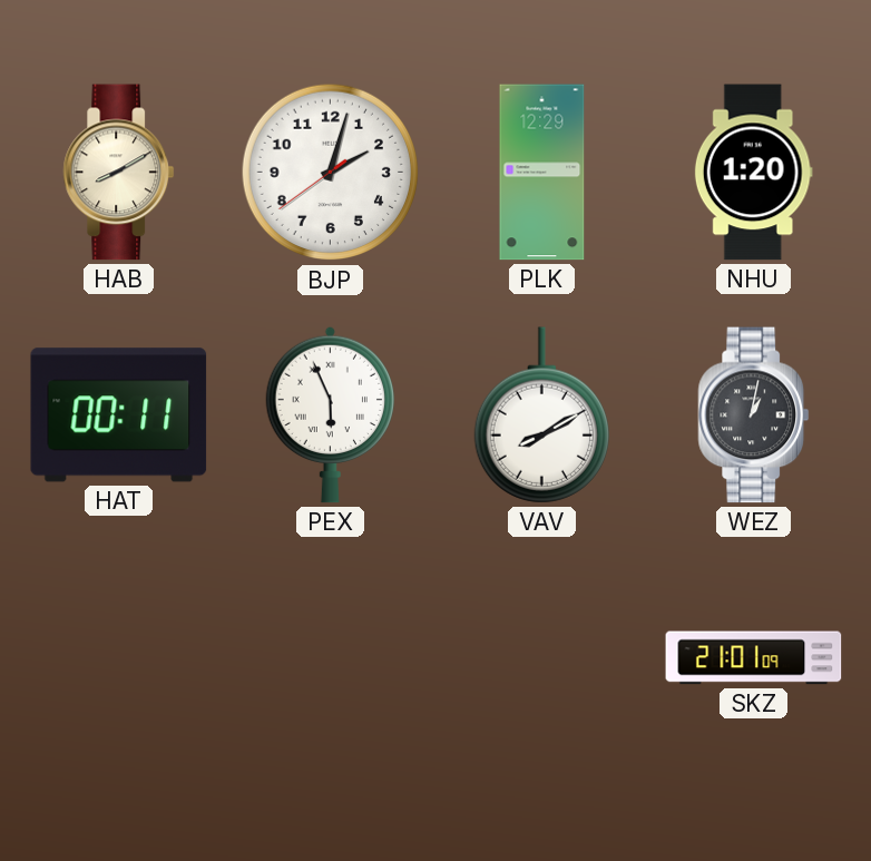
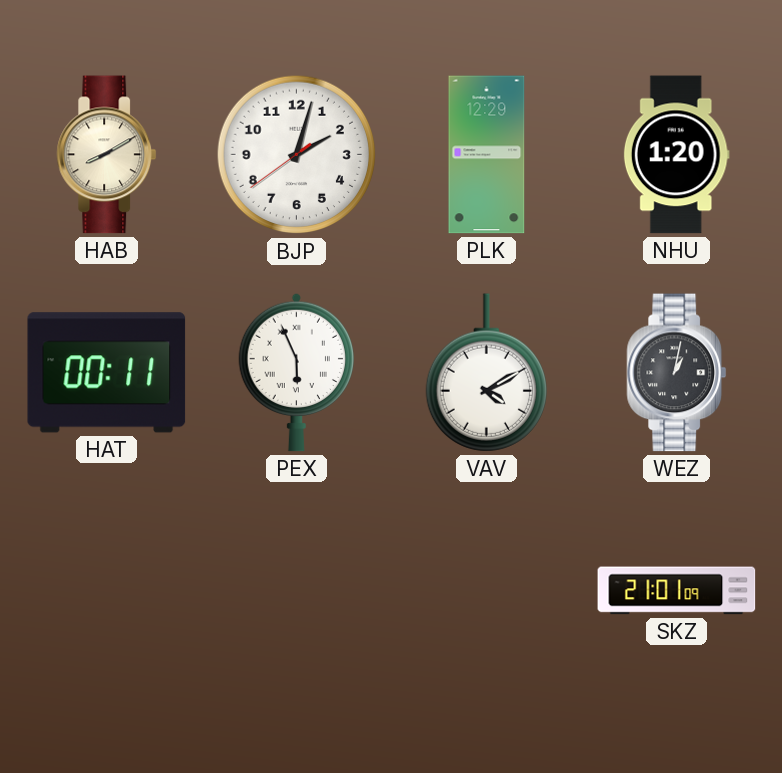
VAV: 8:10 -> 4:10
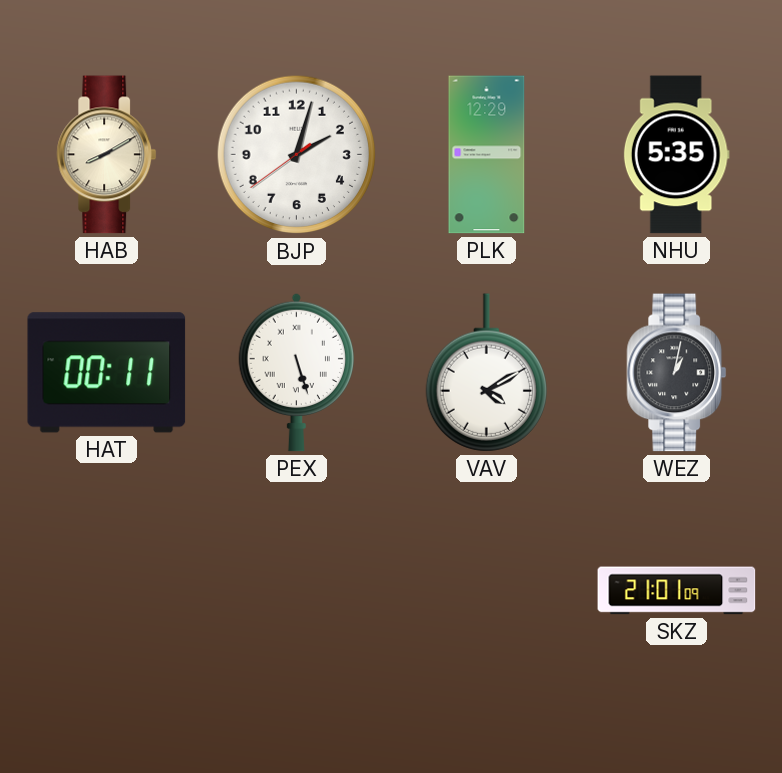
NHU: 1:20 -> 5:35
PEX: 5:56 -> 5:27
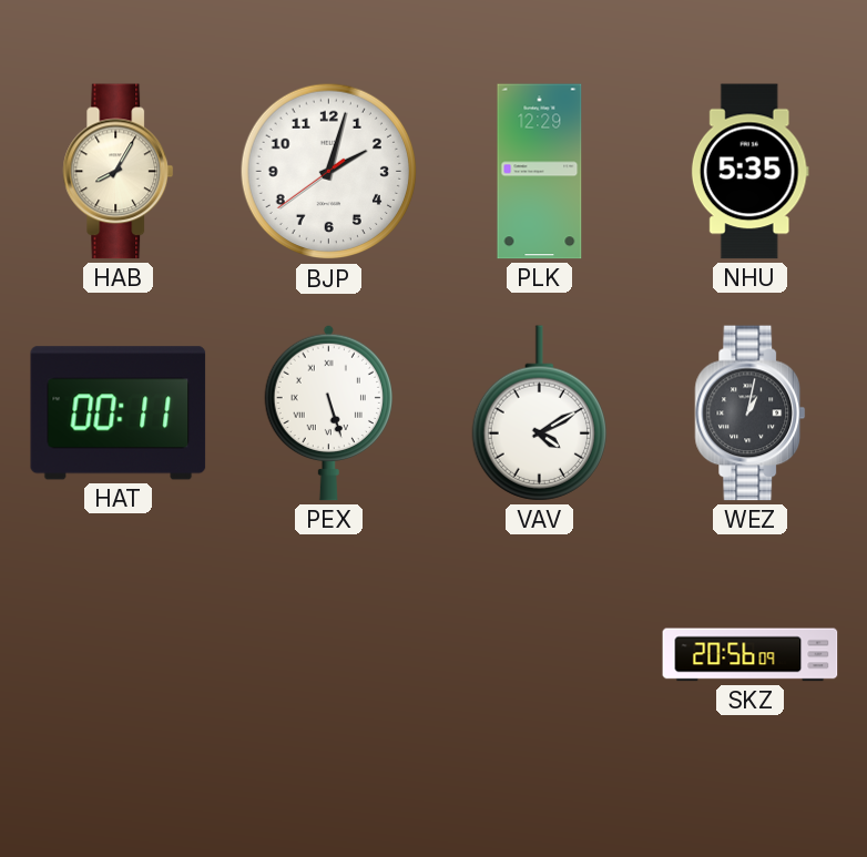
HAB: 8:10 -> 8:05
SKZ: 21:01 -> 20:56
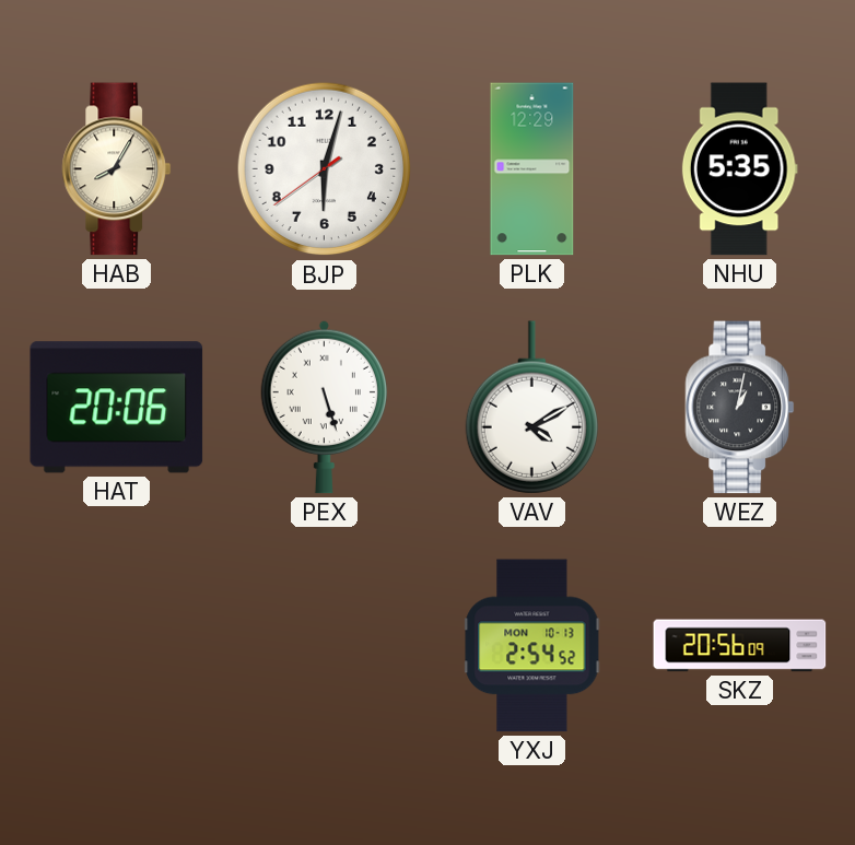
BJP: 2:02 -> 6:02
HAT: 00:11 -> 20:06
YXJ: none -> 2:54
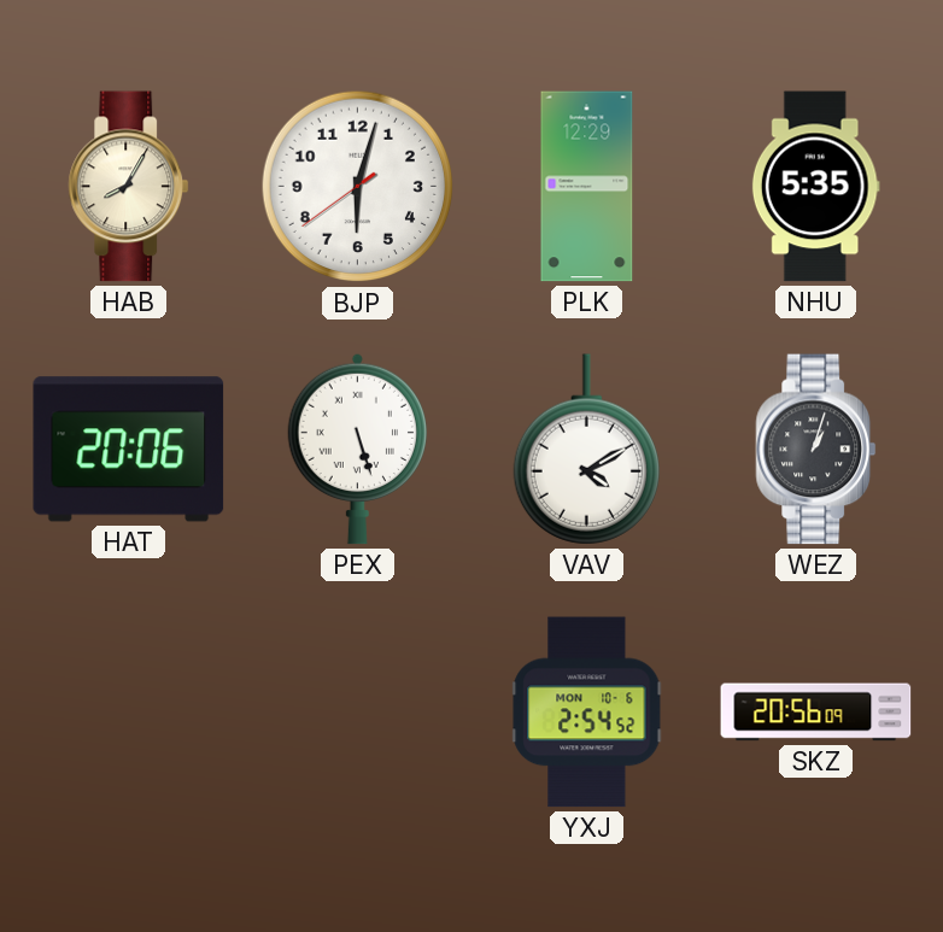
WEZ: 1:02 -> 1:03
YXJ date: MON 10-13 -> MON 10-6
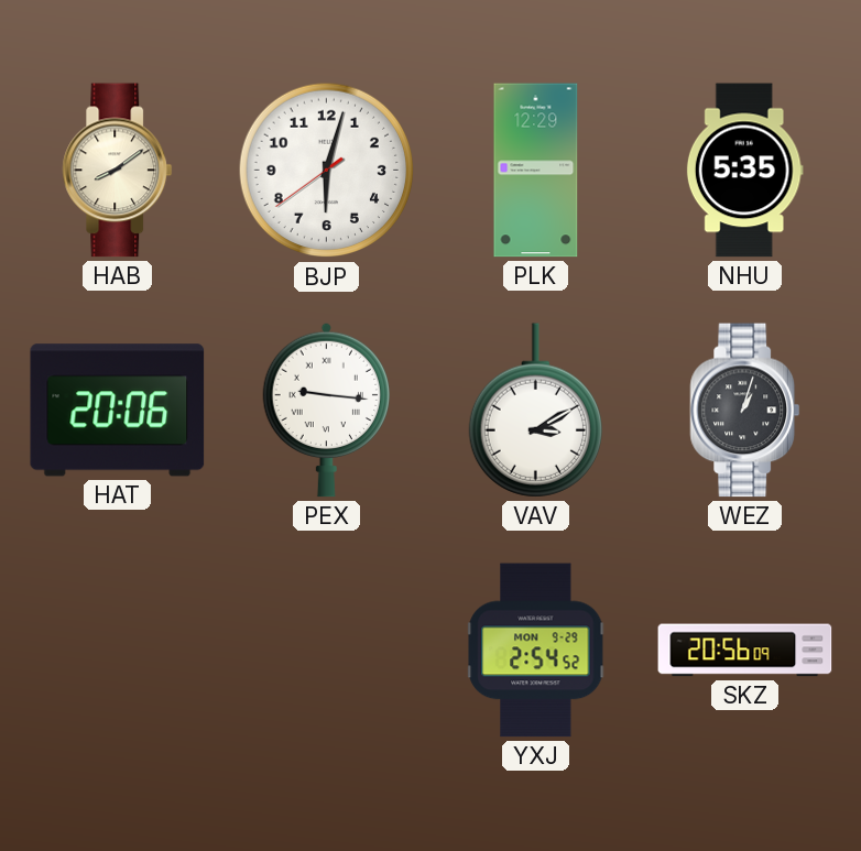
HAB: 8:05 -> 8:09
PEX: 5:27 -> 9:16
VAV: 4:10 -> 3:10
YXJ date: MON 10-6 -> MON 9-29
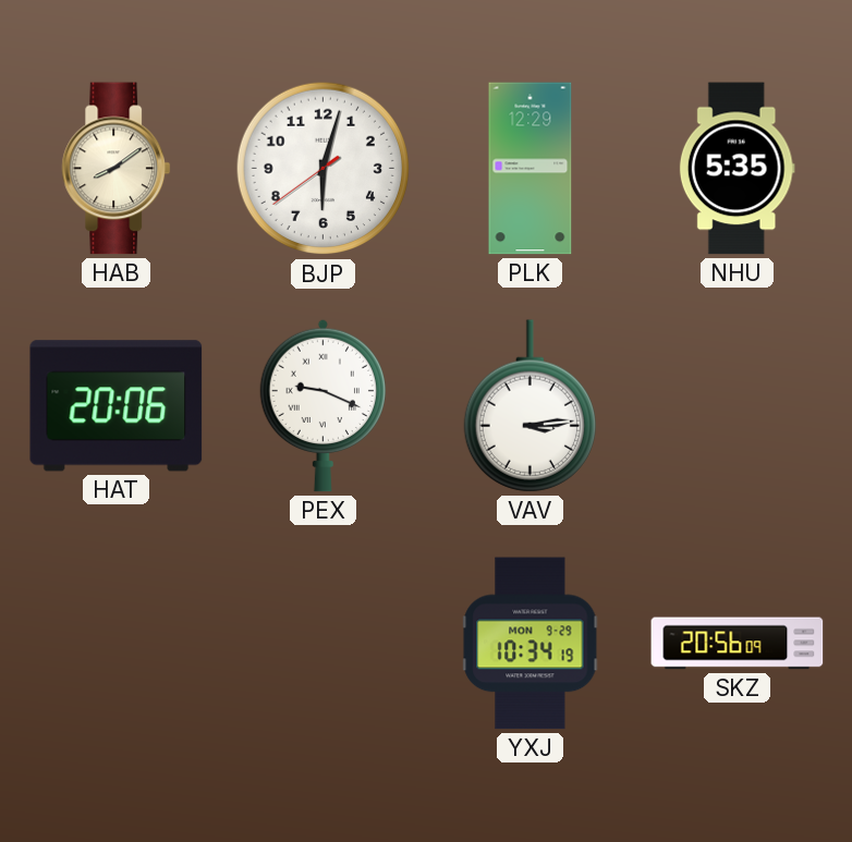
PEX: 9:16 -> 9:19
VAV: 3:10 -> 3:14
WEZ: 1:03 -> none
YXJ: 2:54 -> 10:34
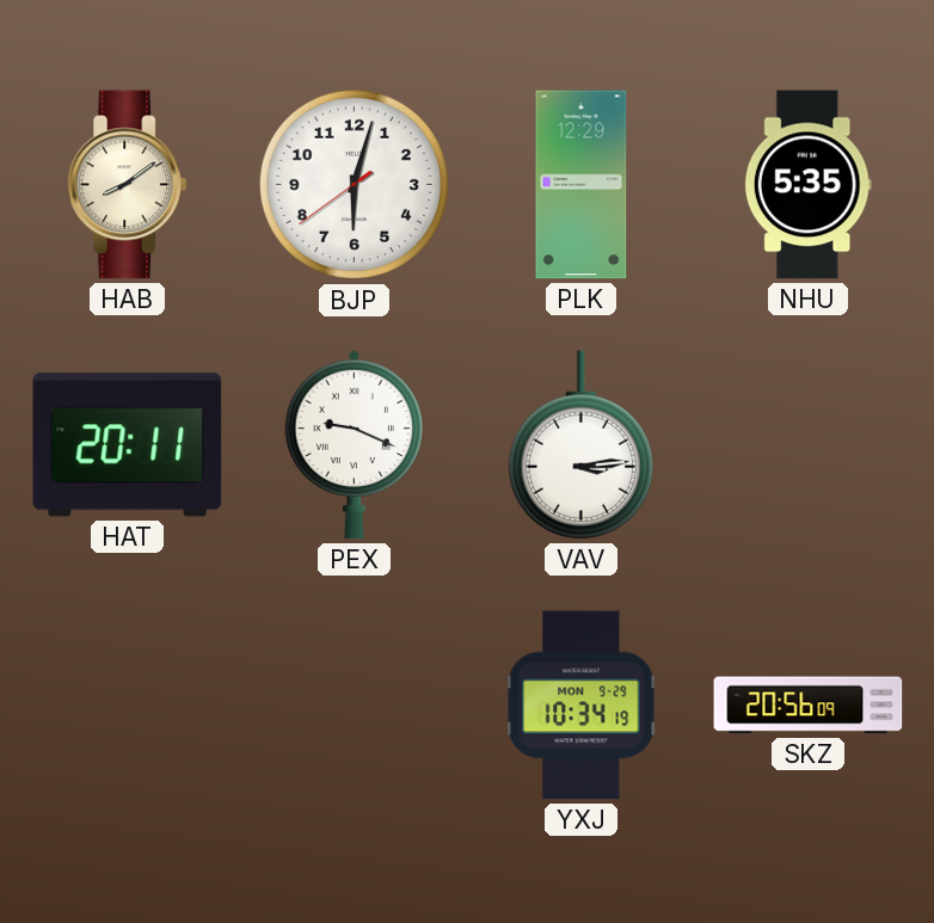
HAT: 20:06 -> 20:11
